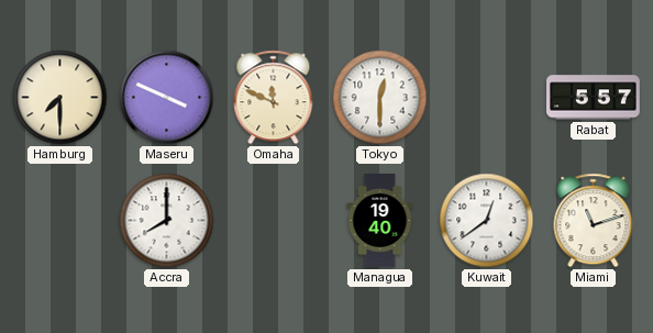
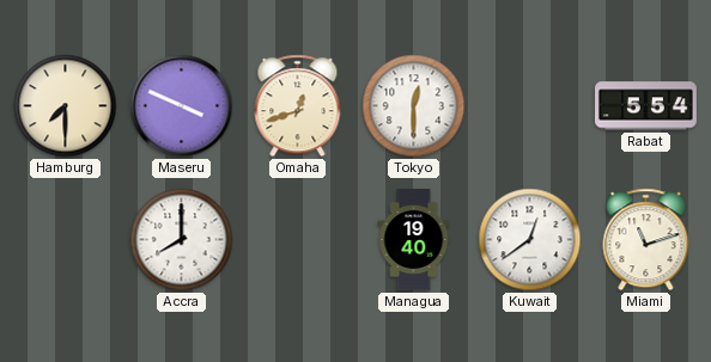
Omaha: 11:49 -> 12:42
Rabat: 5:57 -> 5:54
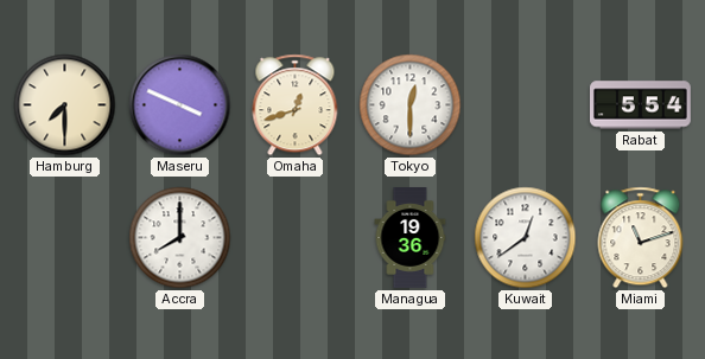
Managua: 19:40 -> 19:36
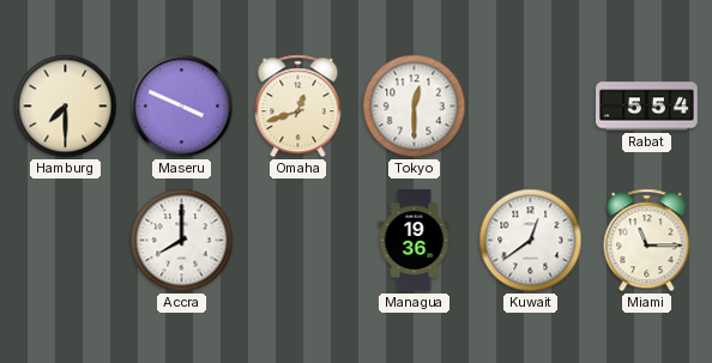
Miami: 11:12 -> 11:15
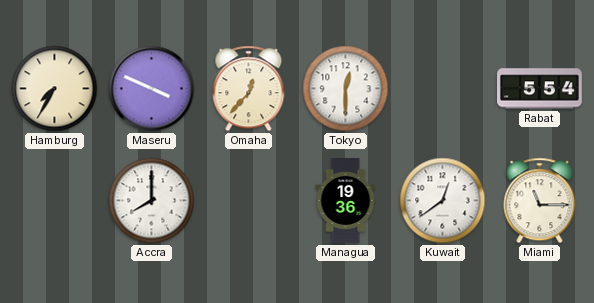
Hamburg: 7:30 -> 7:35
Omaha: 12:42 -> 12:37
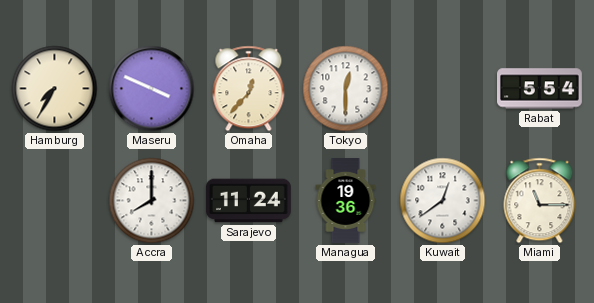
Sarajevo: none -> 11:24
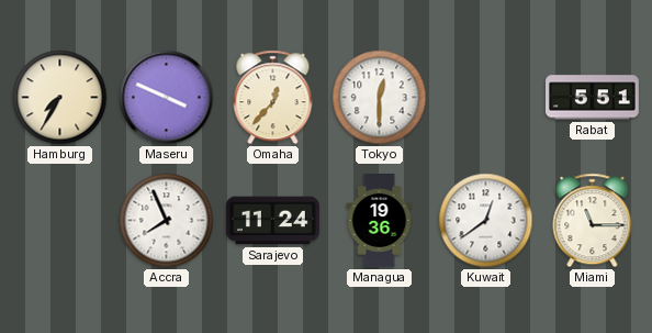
Rabat: 5:54 -> 5:51
Accra: 8:00 -> 7:56
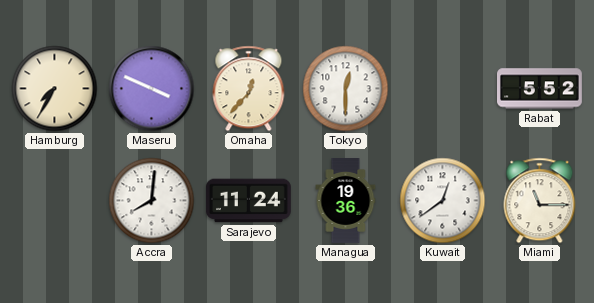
Rabat: 5:51 -> 5:52
Accra: 7:56 -> 8:01
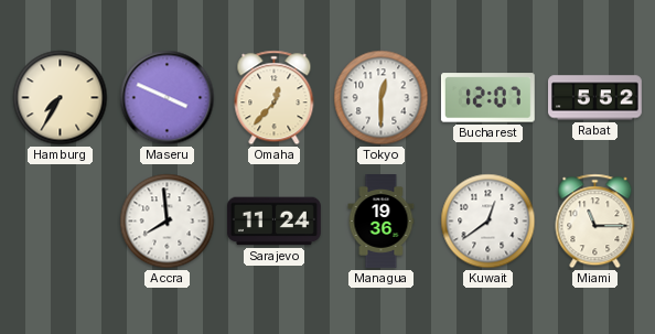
Bucharest: none -> 12:07
Accra: 8:01 -> 7:59
